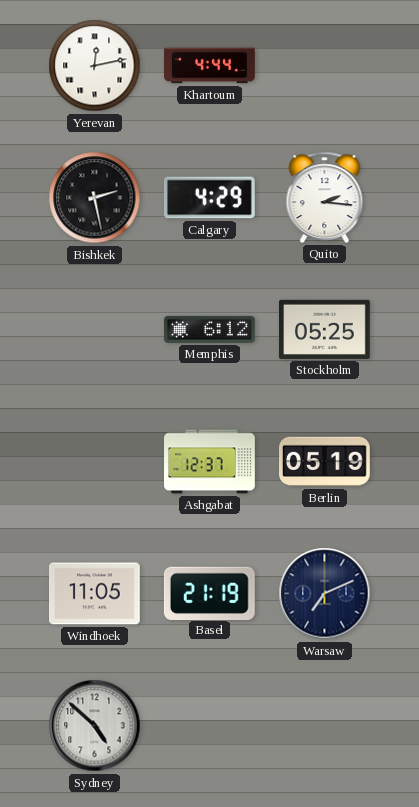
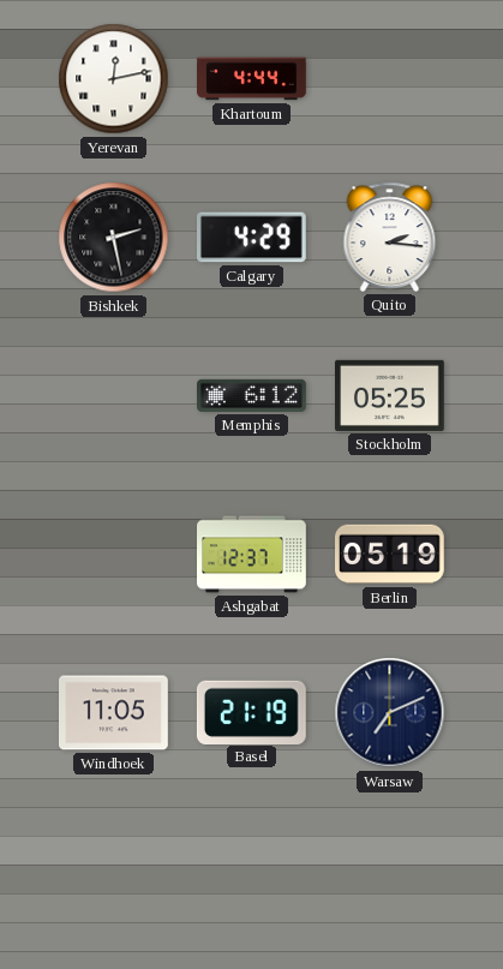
Sydney: 4:52 -> none
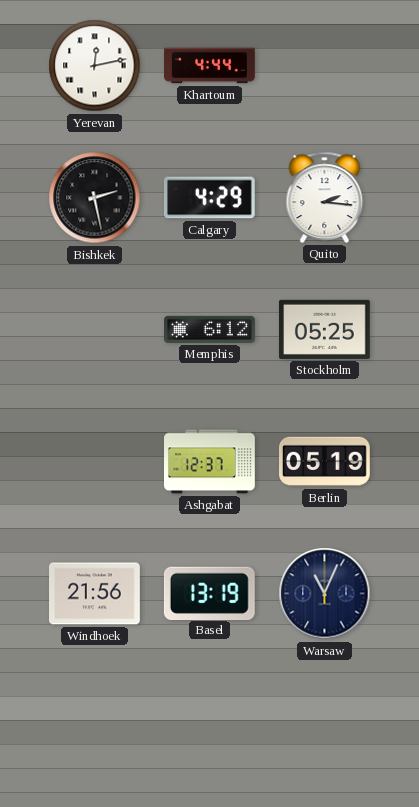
Windhoek: 11:05 -> 21:56
Basel: 21:19 -> 13:19
Warsaw: 7:11 -> 11:04
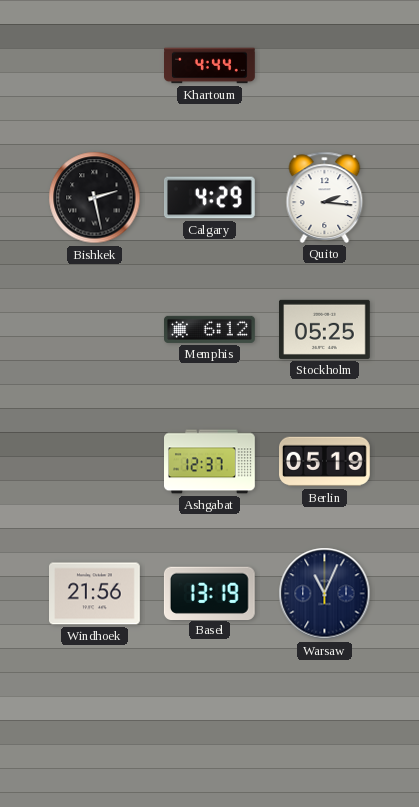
Yerevan: 12:13 -> none
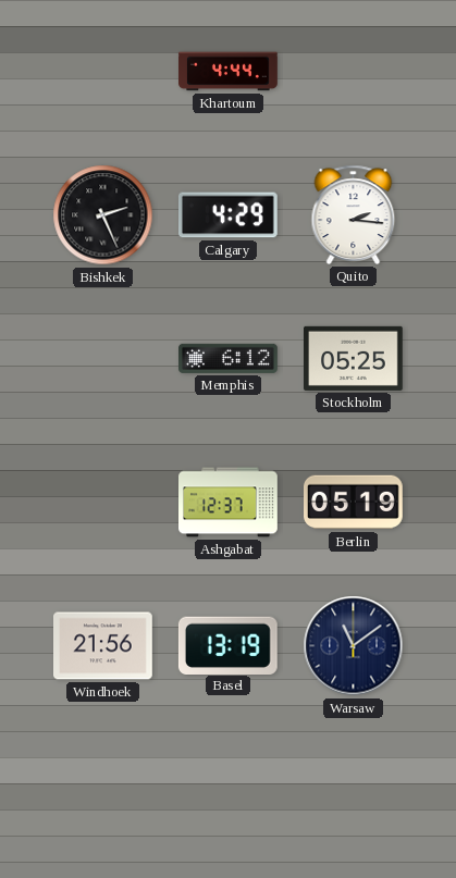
Bishkek: 2:28 -> 2:26
Warsaw: 11:04 -> 11:09
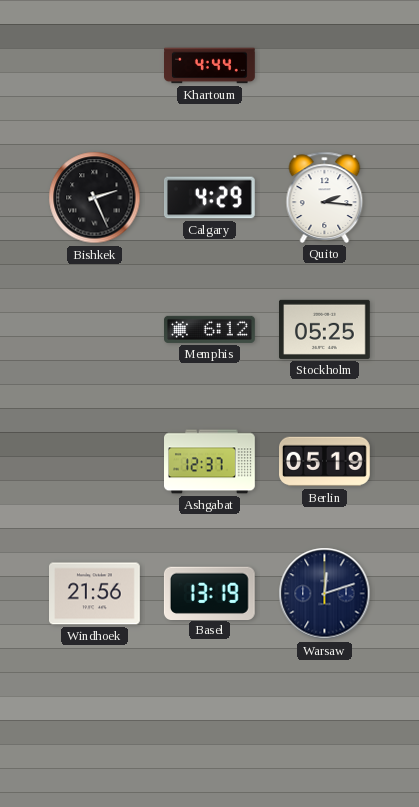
Warsaw: 11:09 -> 12:12
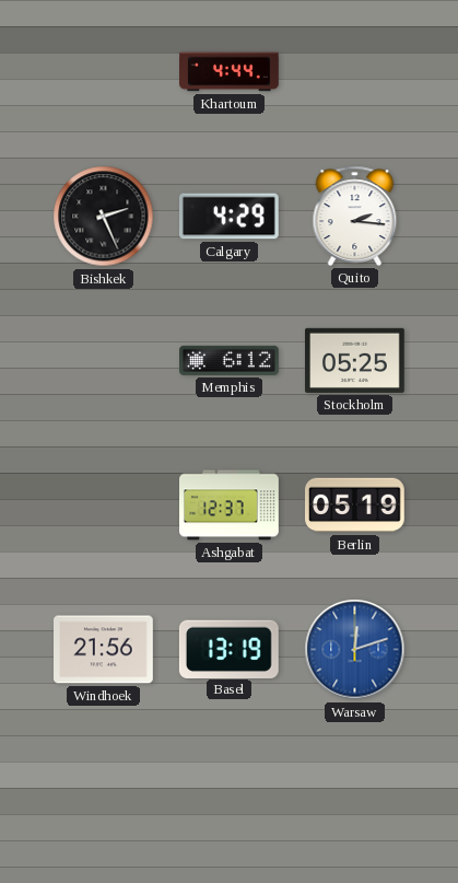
Warsaw dial: navy -> blue
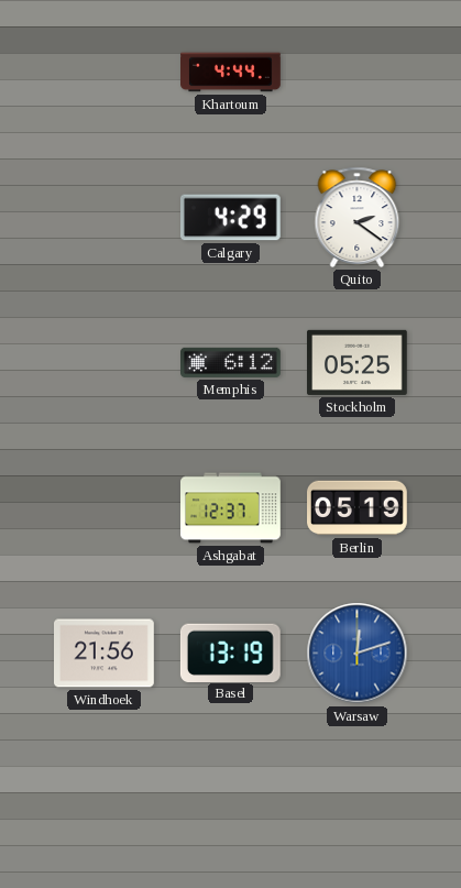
Bishkek: 2:26 -> none
Quito: 2:16 -> 2:21
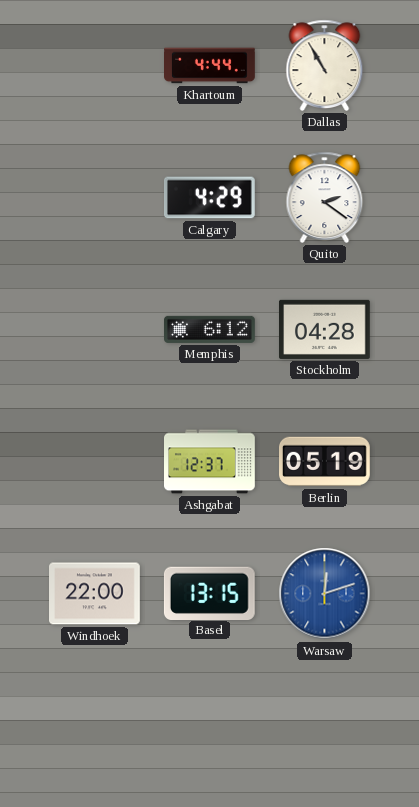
Dallas: none -> 10:55
Stockholm: 05:25 -> 04:28
Windhoek: 21:56 -> 22:00
Basel: 13:19 -> 13:15
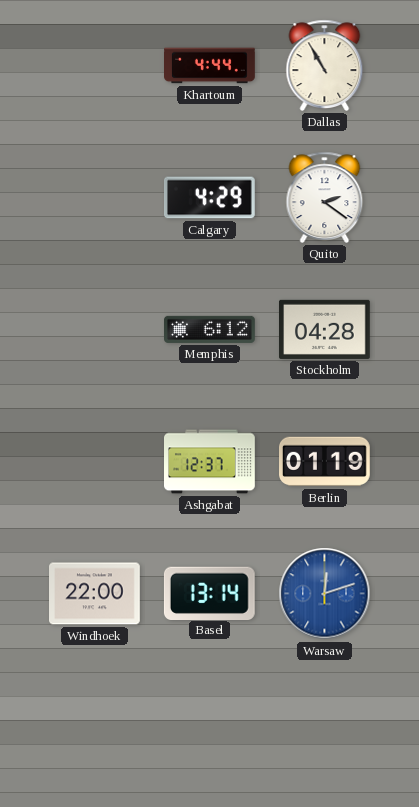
Berlin: 05:19 -> 01:19
Basel: 13:15 -> 13:14
